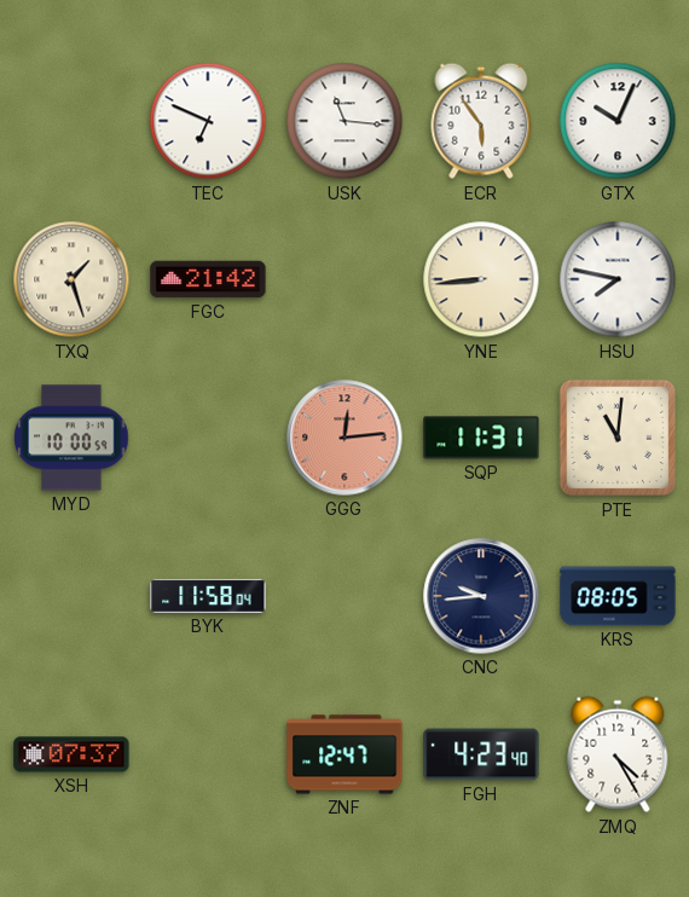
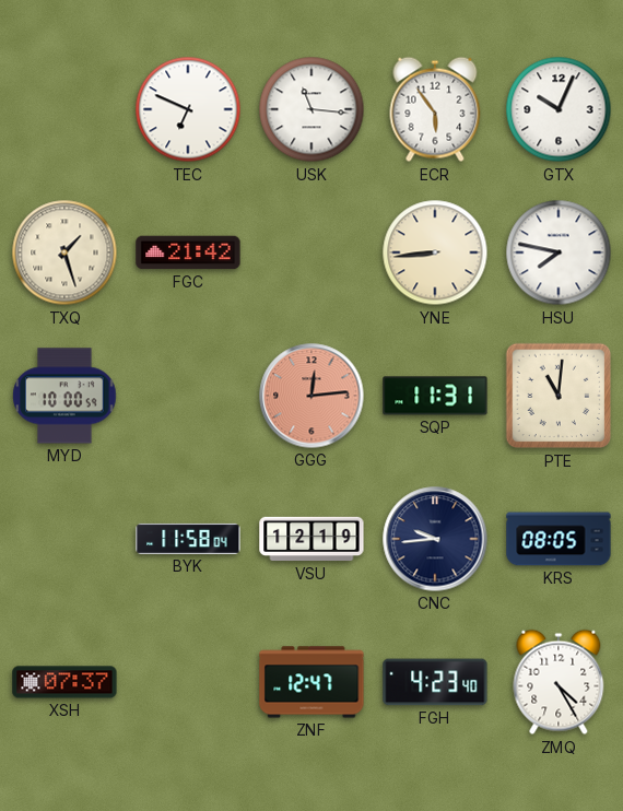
VSU: none -> 12:19
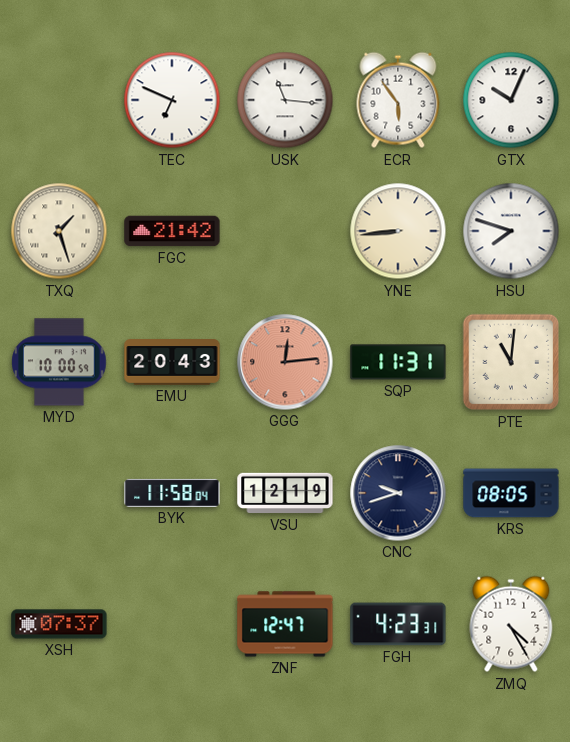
HSU: 7:47 -> 7:48
EMU: none -> 20:43
CNC: 9:44 -> 9:42
FGH: 4:23:40 -> 4:23:31
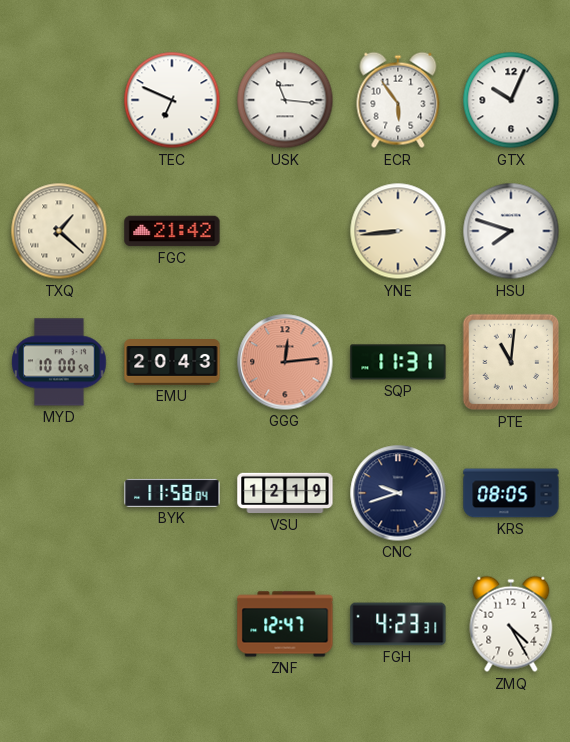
TXQ: 1:27 -> 1:22
XSH: 07:37 -> none
